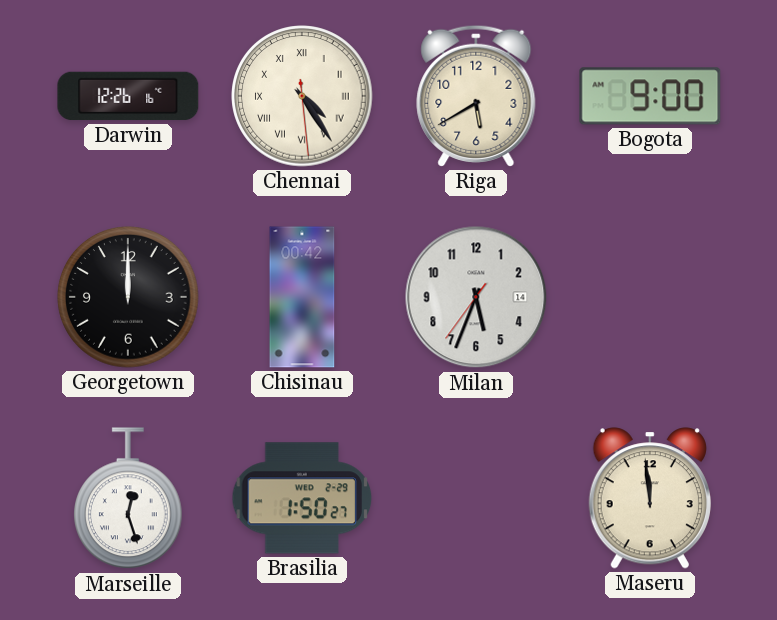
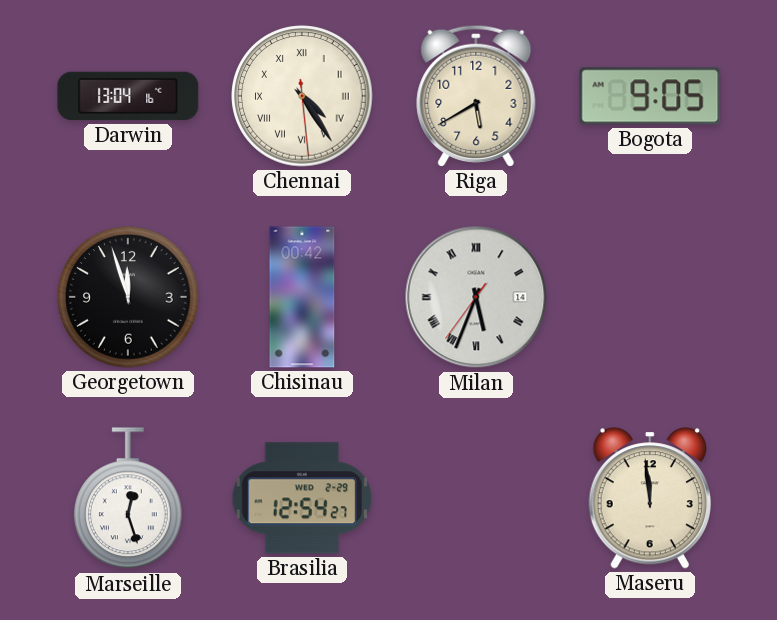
Darwin: 12:26 -> 13:04
Bogota: 9:00 -> 9:05
Georgetown: 12:00 -> 11:57
Milan numerals: Arabic -> Roman
Brasilia: 1:50 -> 12:54
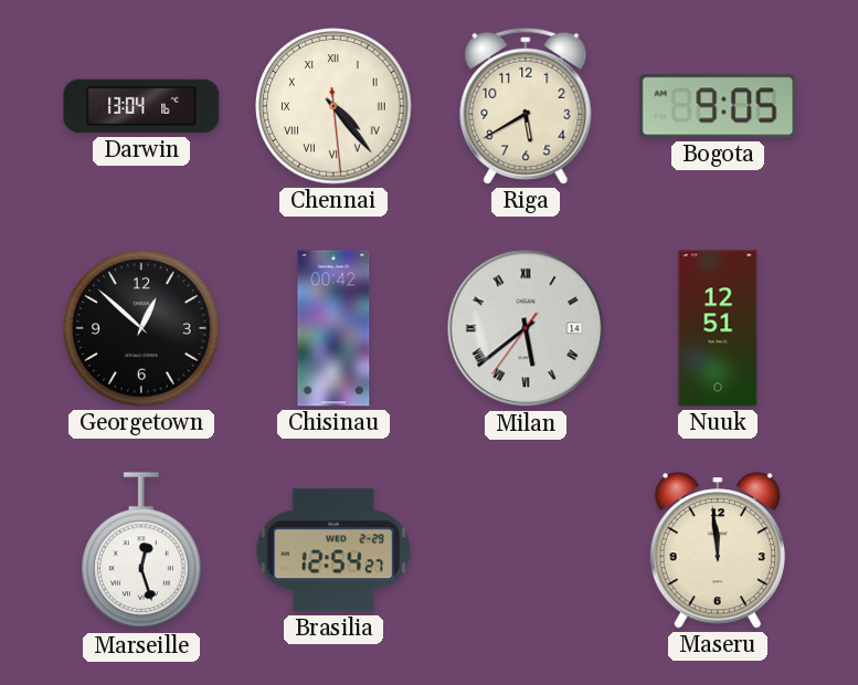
Chennai: 4:24 -> 4:23
Georgetown: 11:57 -> 12:52
Milan: 5:33 -> 5:38
Nuuk: none -> 12:51
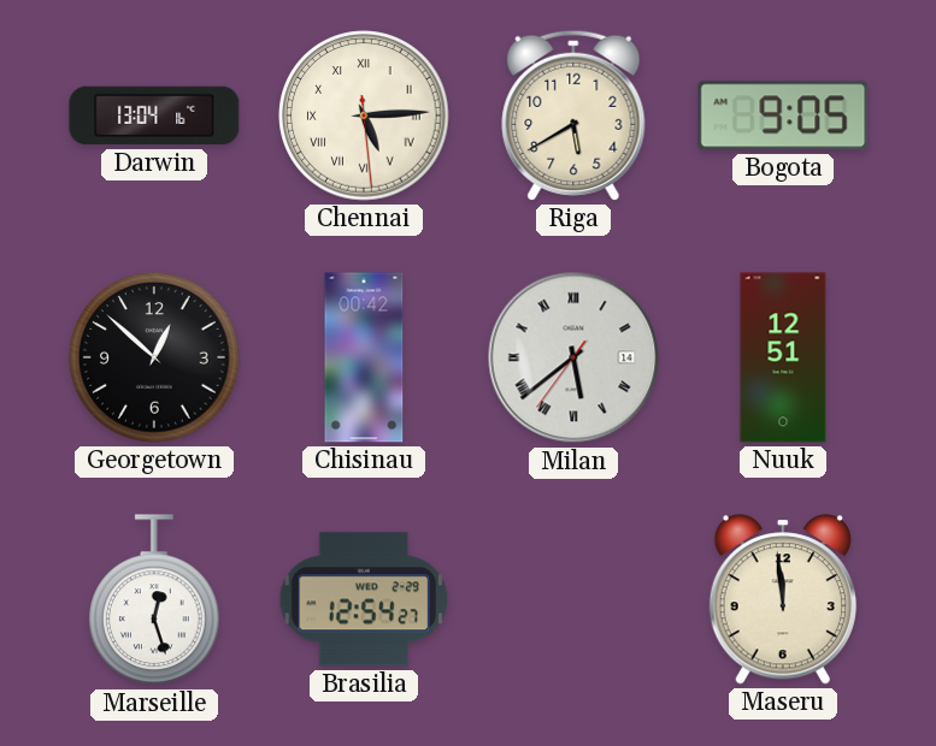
Chennai: 4:23 -> 5:14
